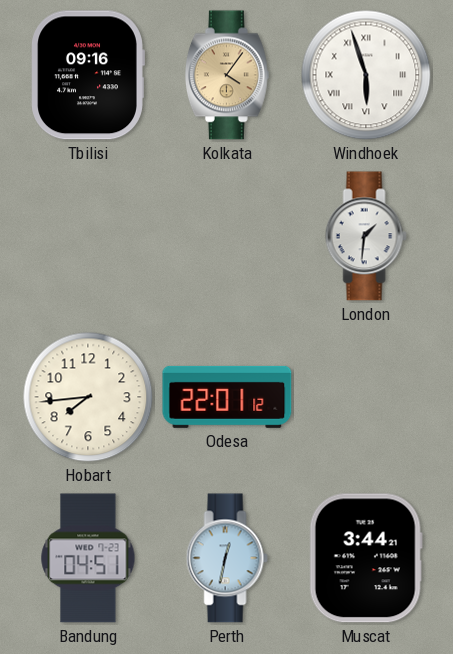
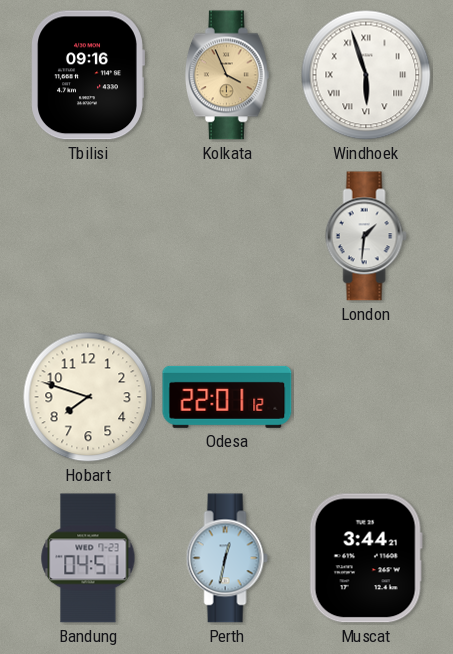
Kolkata: 4:06 -> 3:56
Hobart: 7:44 -> 7:48
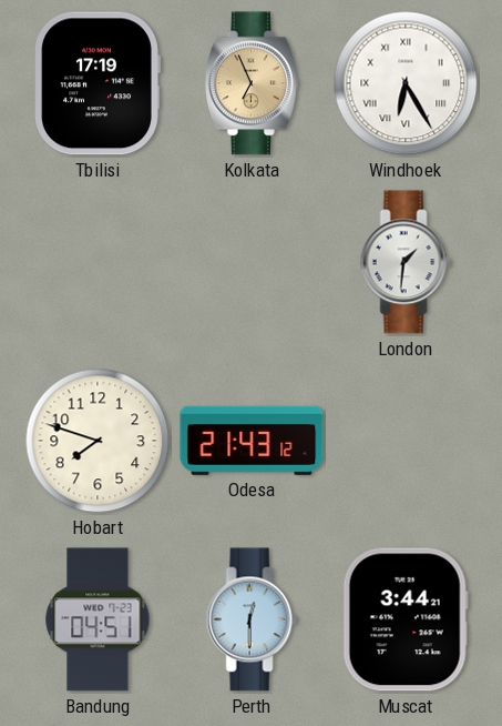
Tbilisi: 09:16 -> 17:19
Kolkata: 3:56 -> 6:56
Windhoek: 5:57 -> 6:25
Odesa: 22:01 -> 21:43
Perth: 12:32 -> 12:30
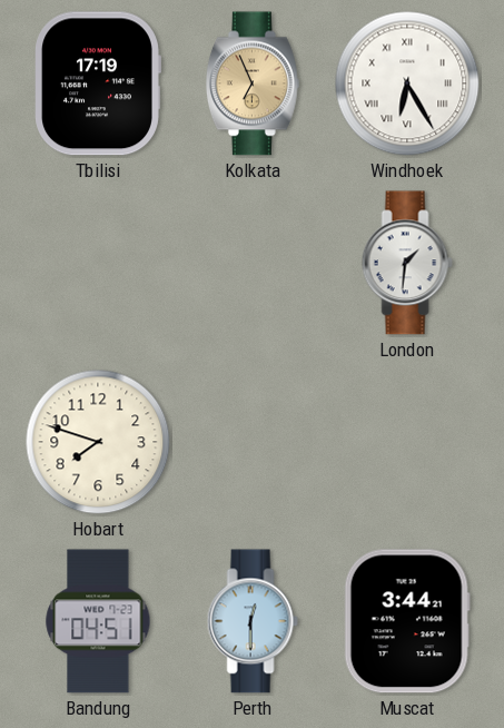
Odesa: 21:43 -> none
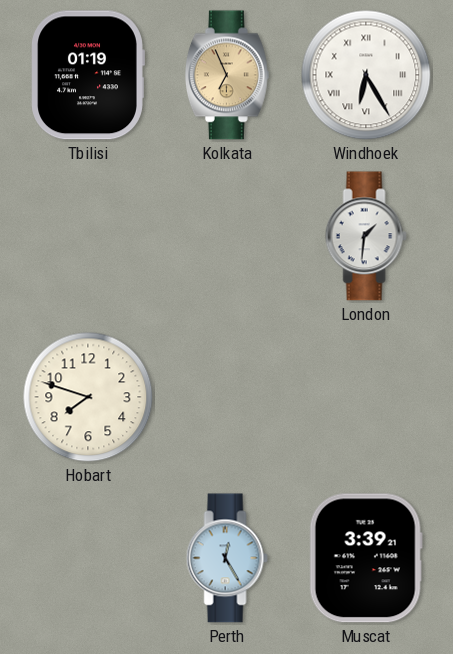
Tbilisi: 17:19 -> 01:19
Bandung: 04:51 -> none
Perth: 12:30 -> 12:25
Muscat: 3:44 -> 3:39
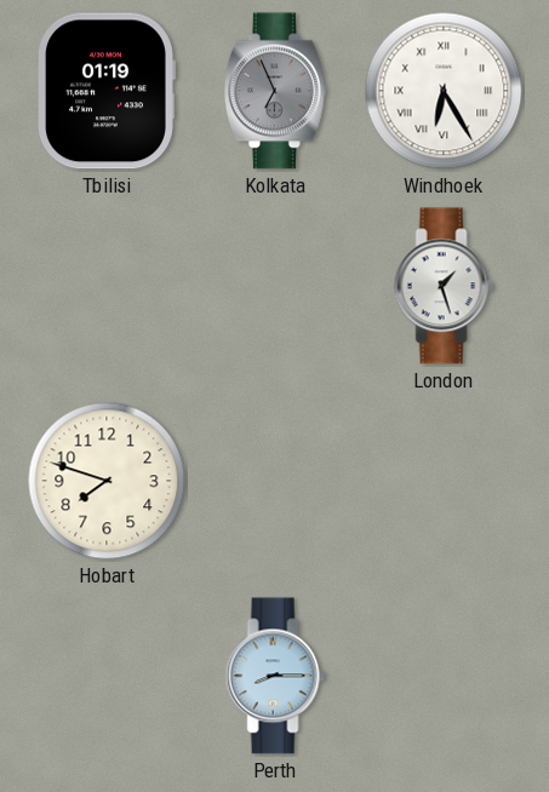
Kolkata dial: champagne -> grey
London: 1:31 -> 1:27
Perth: 12:25 -> 8:15
Muscat: 3:39 -> none
